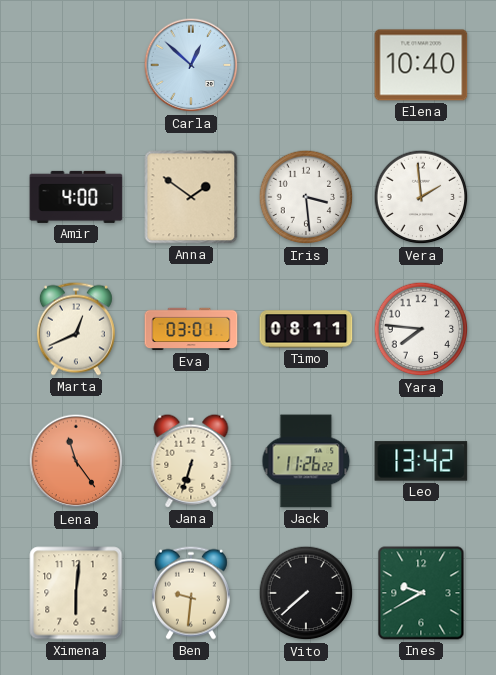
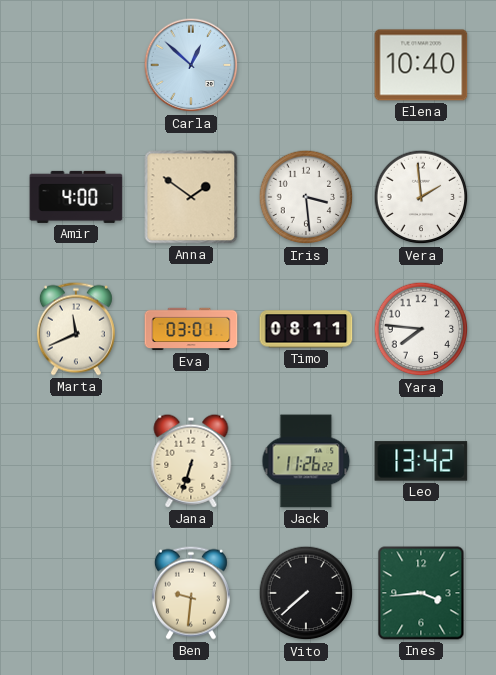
Marta: 12:41 -> 11:41
Lena: 11:24 -> none
Ximena: 6:01 -> none
Ines: 9:40 -> 3:44
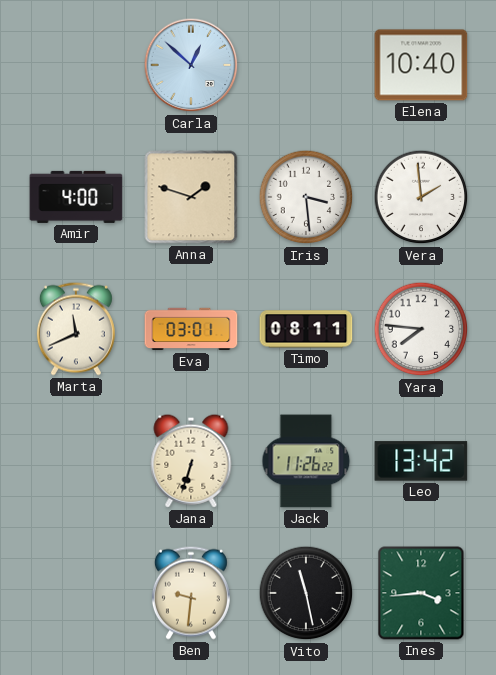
Anna: 1:51 -> 1:48
Vito: 7:38 -> 11:28
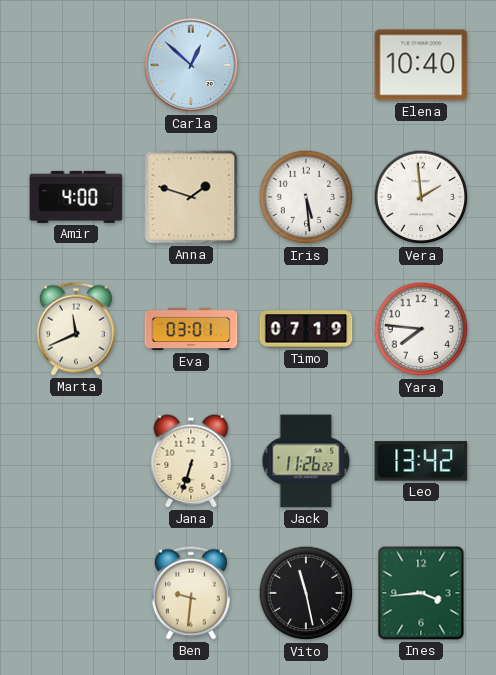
Iris: 3:29 -> 5:29
Timo: 08:11 -> 07:19
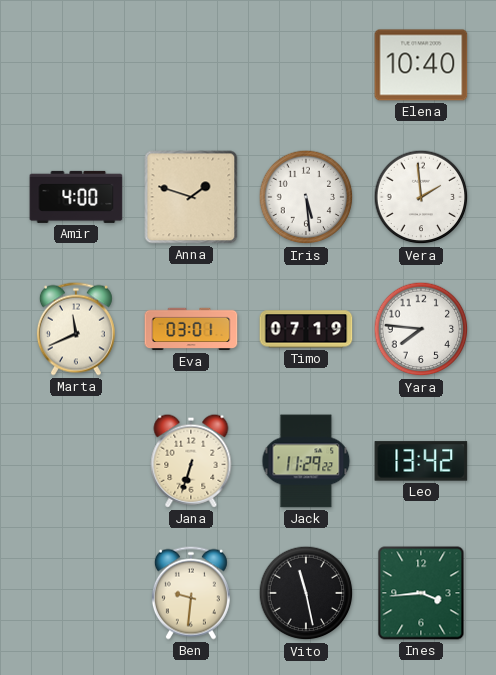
Carla: 12:52 -> none
Jack: 11:26 -> 11:29
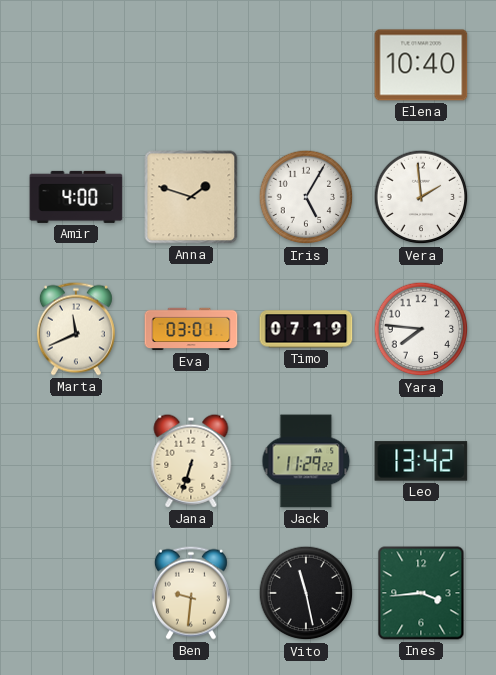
Iris: 5:29 -> 5:05
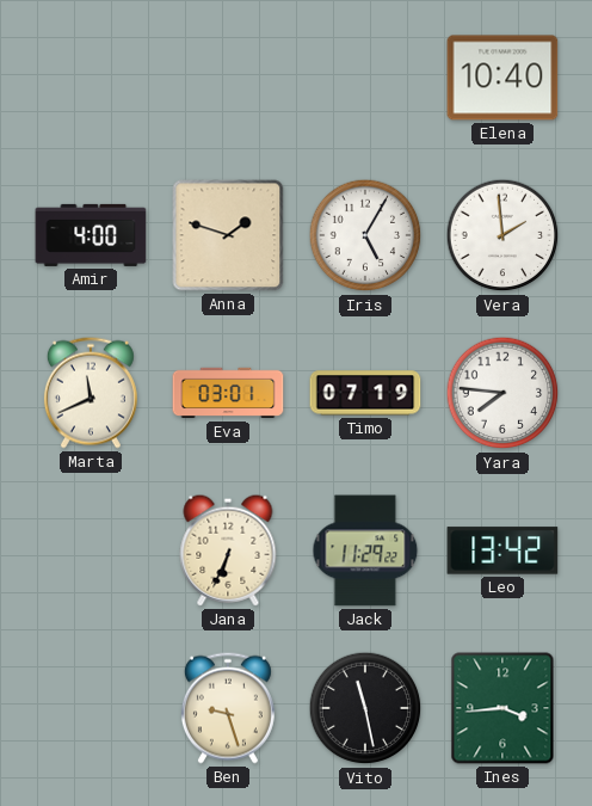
Jana: 6:33 -> 6:34
Ben: 9:31 -> 9:27
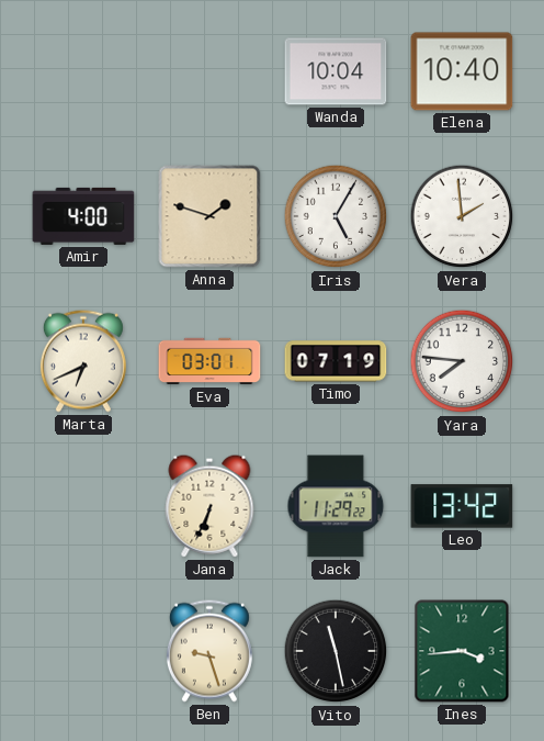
Wanda: none -> 10:04
Marta: 11:41 -> 6:41
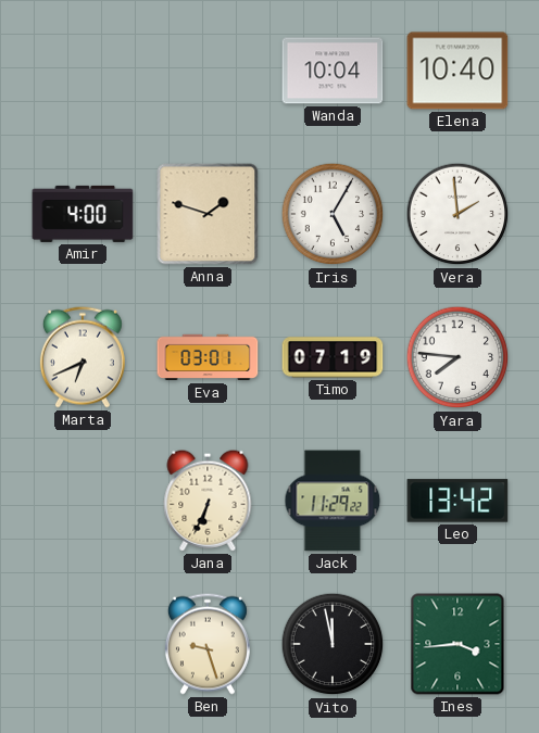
Vito: 11:28 -> 11:58
